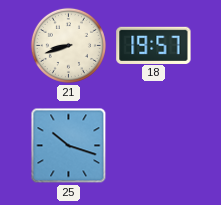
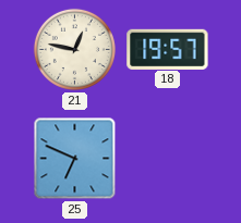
21: 8:42 -> 12:47
25: 10:18 -> 6:49
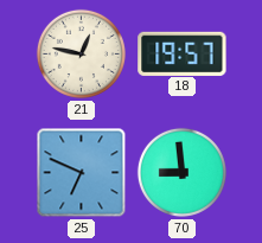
70: none -> 8:59
